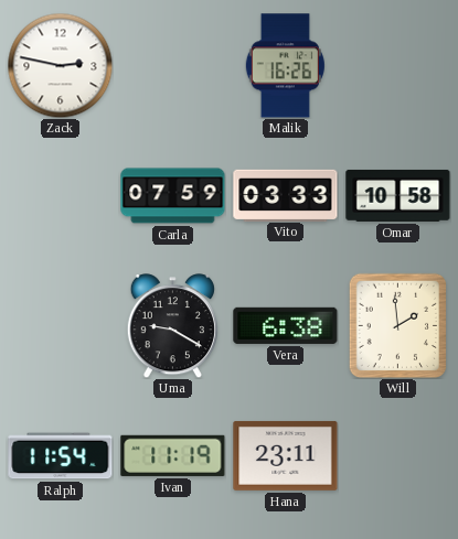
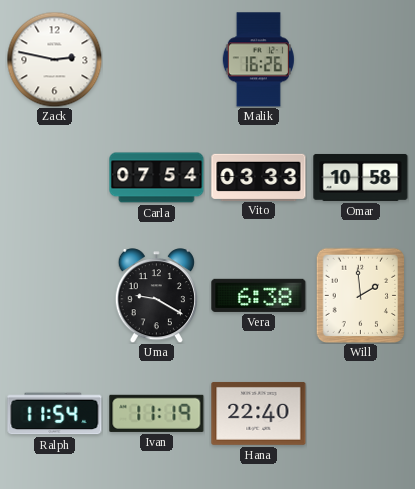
Carla: 07:59 -> 07:54
Hana: 23:11 -> 22:40
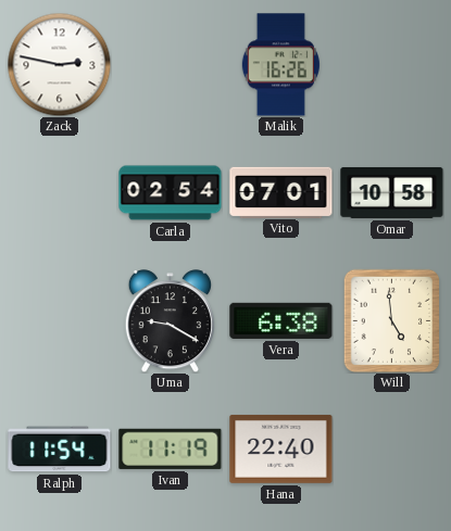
Carla: 07:54 -> 02:54
Vito: 03:33 -> 07:01
Will: 1:59 -> 4:59
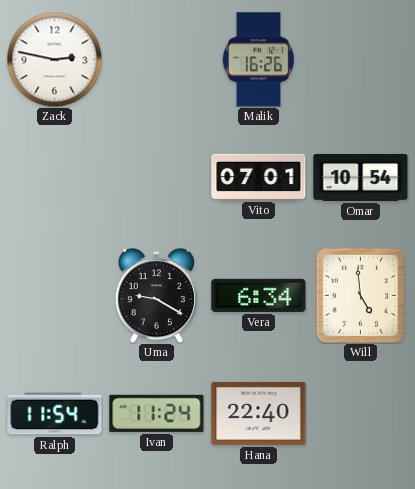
Carla: 02:54 -> none
Omar: 10:58 -> 10:54
Vera: 6:38 -> 6:34
Ivan: 11:19 -> 11:24
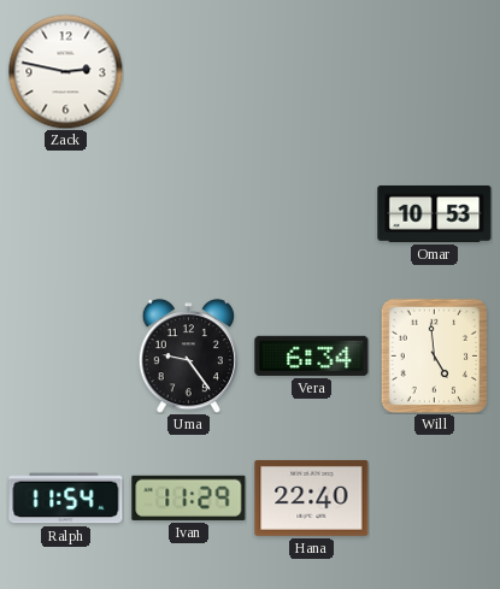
Malik: 16:26 -> none
Vito: 07:01 -> none
Omar: 10:54 -> 10:53
Uma: 9:20 -> 9:24
Ivan: 11:24 -> 11:29
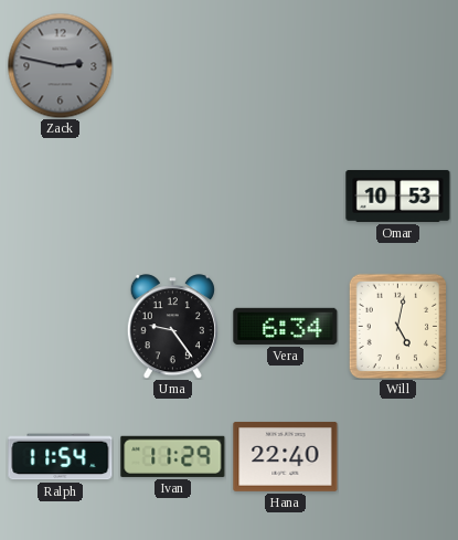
Zack dial: white -> grey
Will: 4:59 -> 5:02
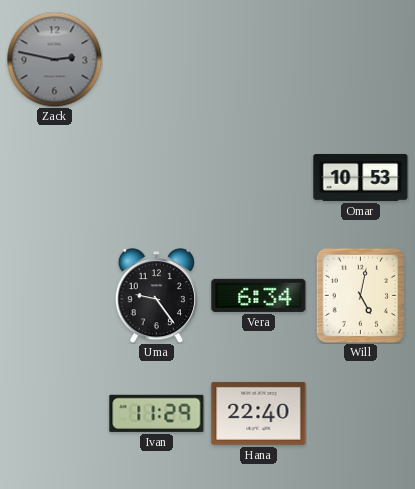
Ralph: 11:54 -> none
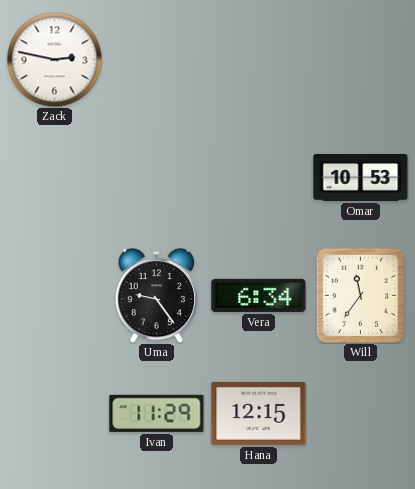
Zack dial: grey -> white
Will: 5:02 -> 11:36
Hana: 22:40 -> 12:15
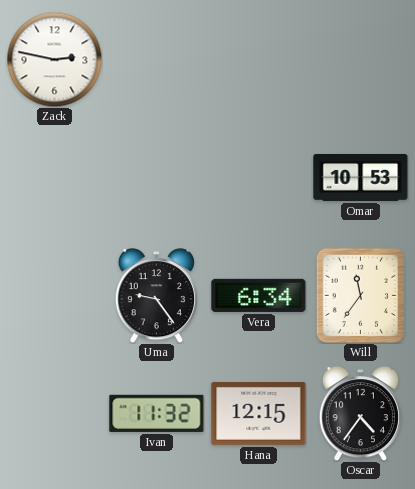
Ivan: 11:29 -> 11:32
Oscar: none -> 4:36
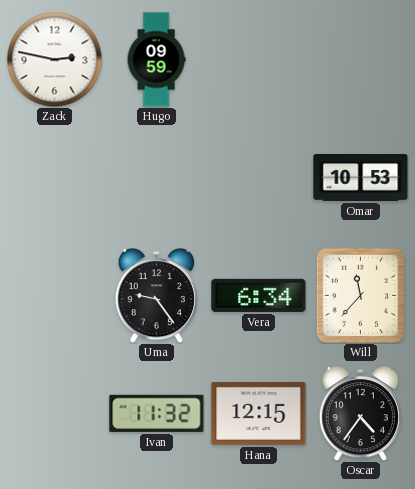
Hugo: none -> 09:59
Will: 11:36 -> 11:37
